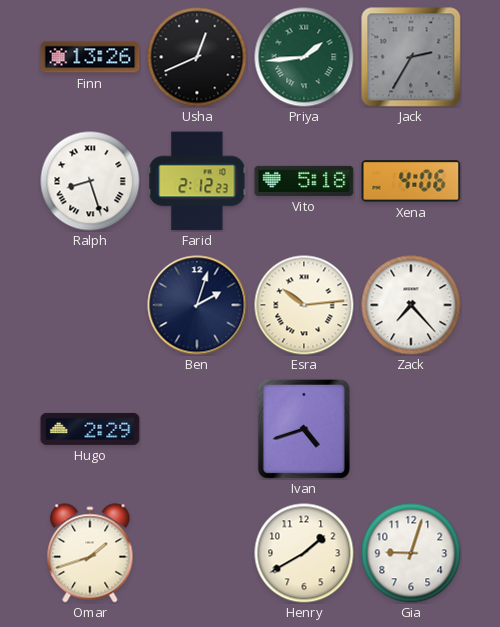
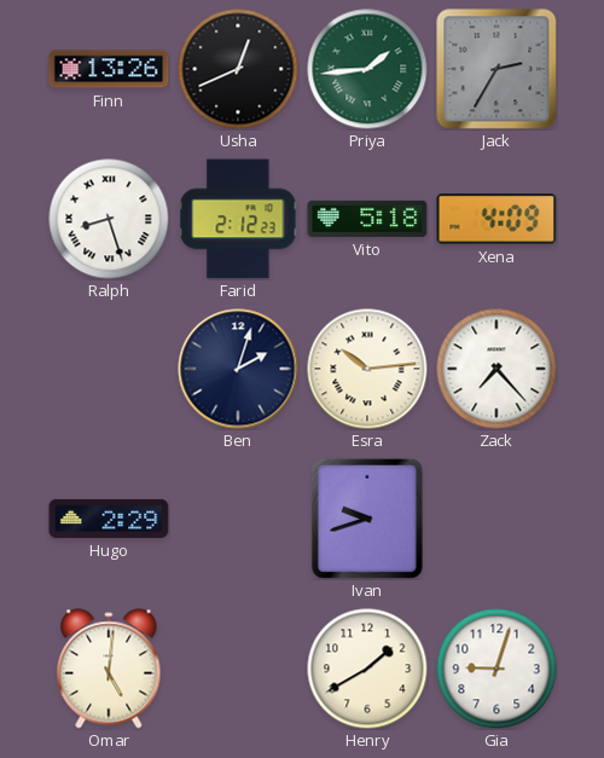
Xena: 4:06 -> 4:09
Ivan: 4:42 -> 9:42
Omar: 1:42 -> 5:01
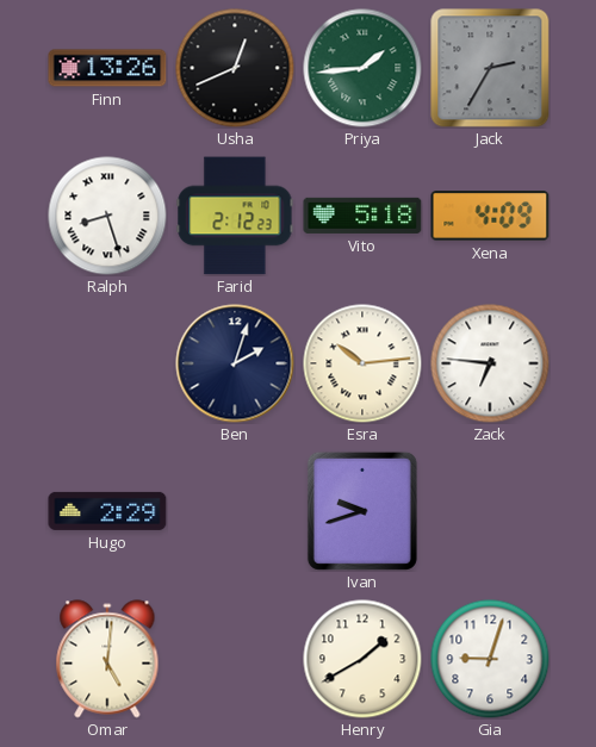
Zack: 7:23 -> 6:46
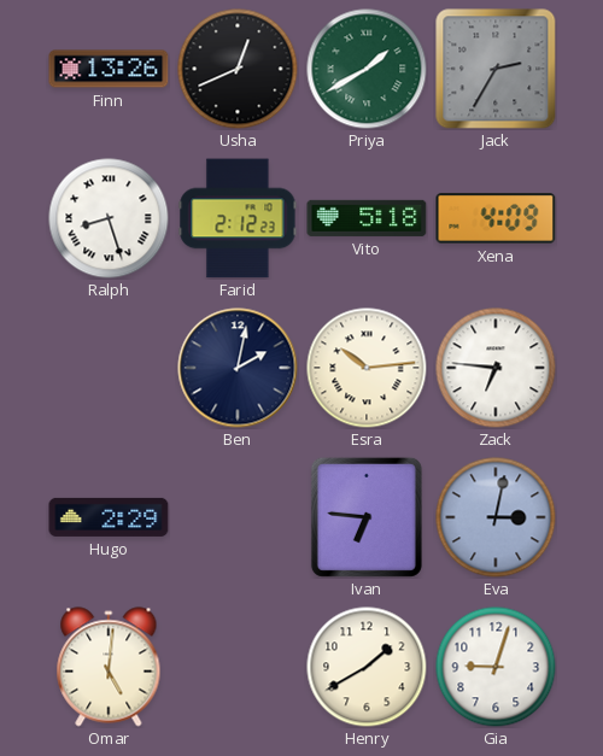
Priya: 1:44 -> 1:40
Ben: 2:03 -> 2:02
Ivan: 9:42 -> 6:46
Eva: none -> 3:02
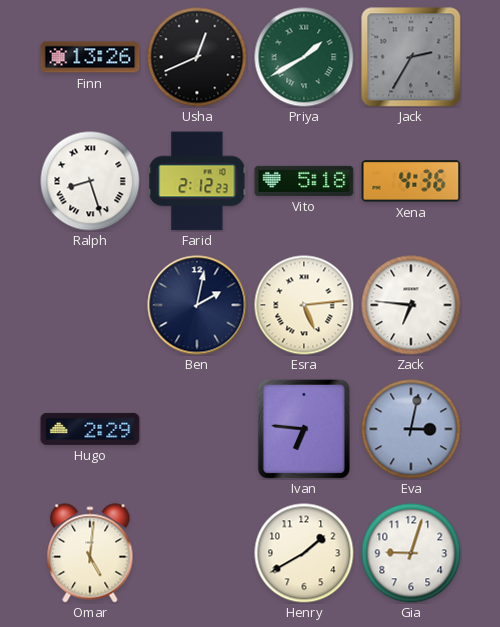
Xena: 4:09 -> 4:36
Esra: 10:14 -> 5:14
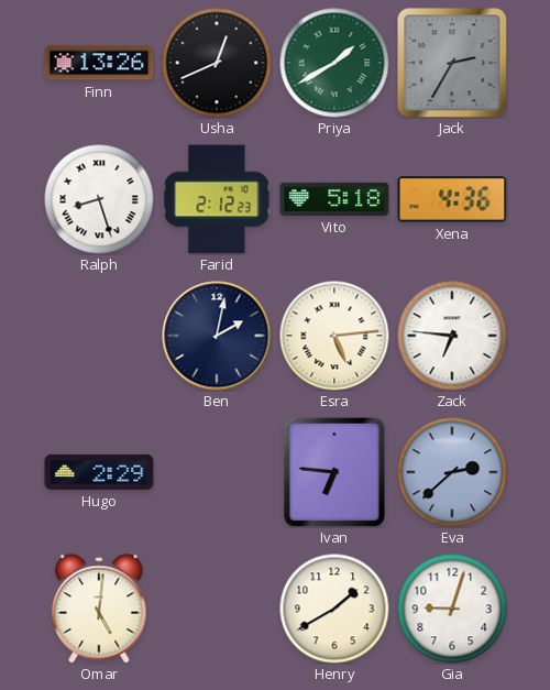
Eva: 3:02 -> 2:38
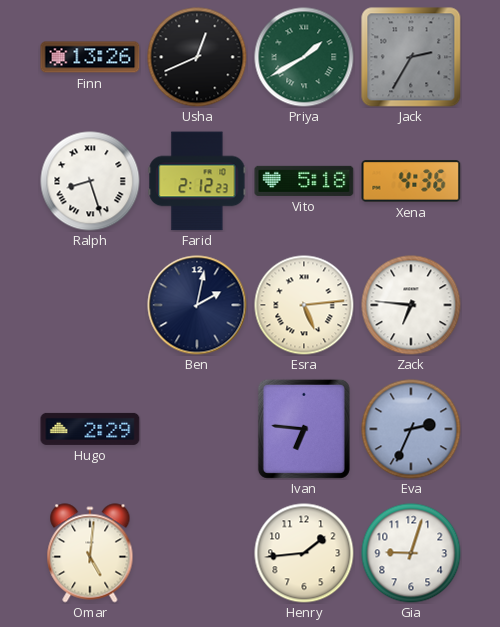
Eva: 2:38 -> 2:34
Henry: 1:40 -> 1:44
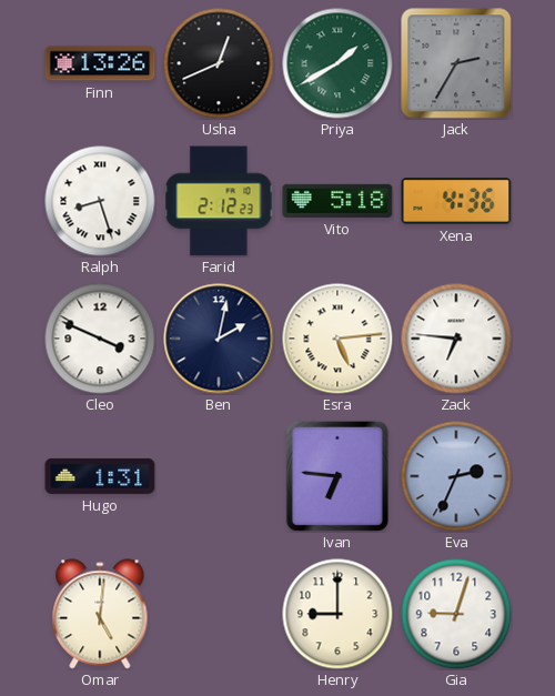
Cleo: none -> 3:49
Hugo: 2:29 -> 1:31
Henry: 1:44 -> 9:00
